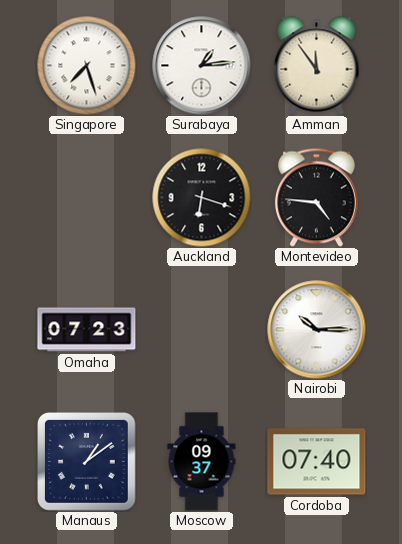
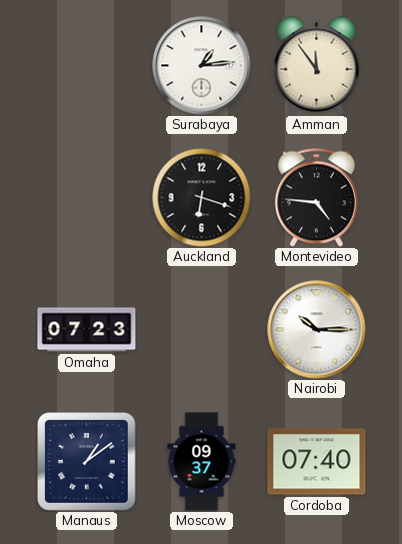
Singapore: 7:27 -> none
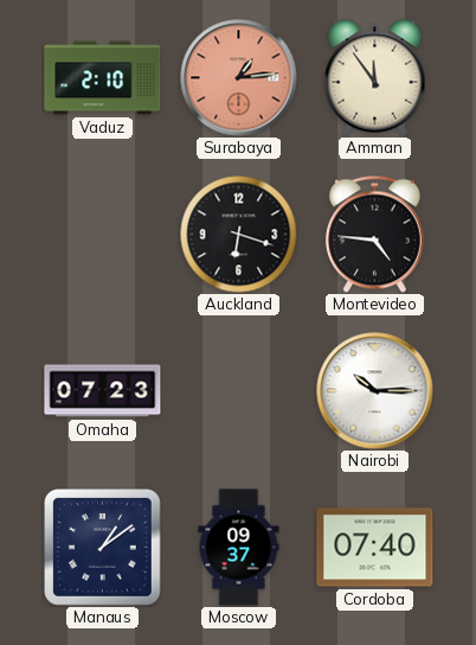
Vaduz: none -> 2:10
Surabaya dial: white -> salmon
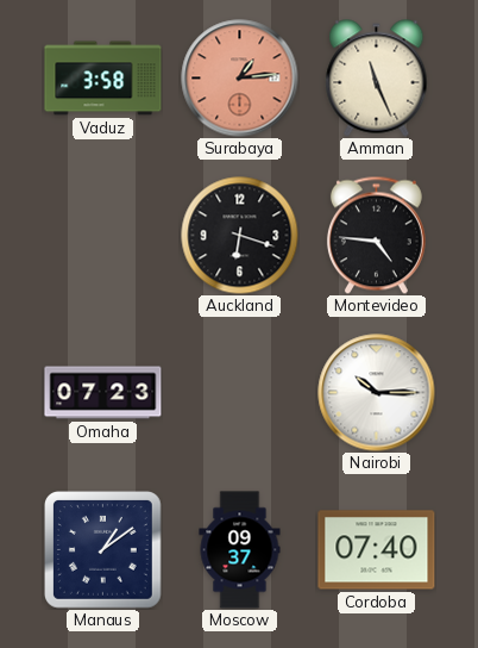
Vaduz: 2:10 -> 3:58
Amman: 11:54 -> 11:26
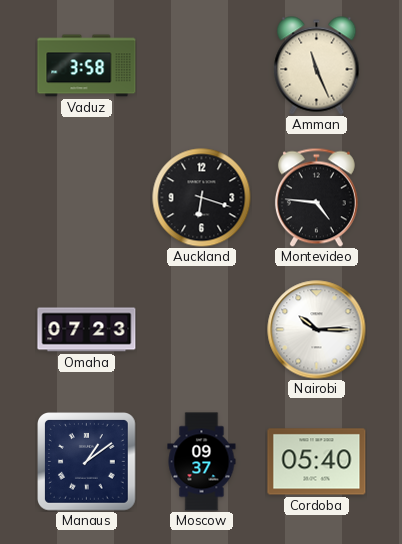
Surabaya: 1:14 -> none
Cordoba: 07:40 -> 05:40
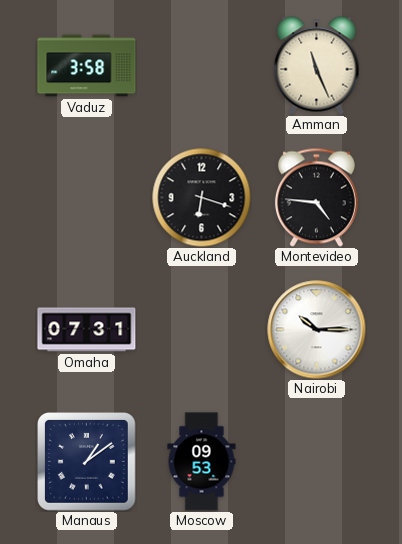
Omaha: 07:23 -> 07:31
Moscow: 09:37 -> 09:53
Cordoba: 05:40 -> none
